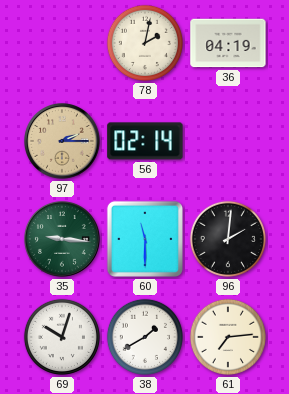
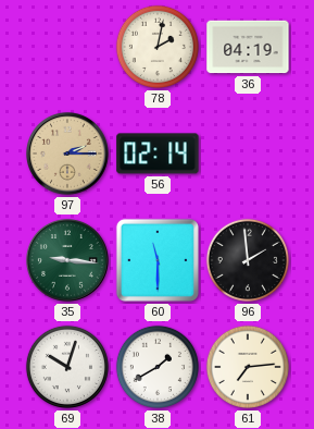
96: 2:01 -> 1:59
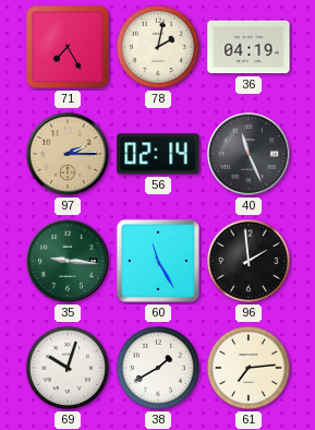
71: none -> 7:25
40: none -> 11:26
60: 11:30 -> 11:25
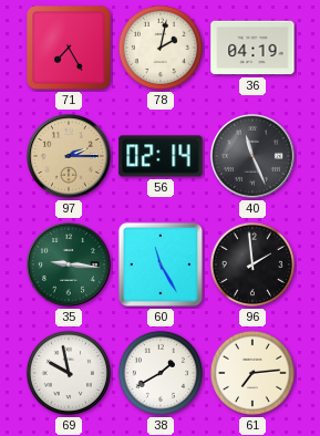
69: 10:03 -> 9:58
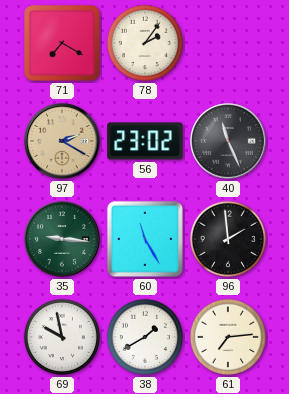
71: 7:25 -> 7:20
78: 2:02 -> 2:06
36: 04:19 -> none
97: 2:15 -> 2:20
56: 02:14 -> 23:02
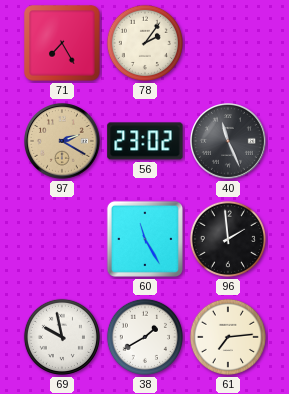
71: 7:20 -> 7:25
35: 9:16 -> none
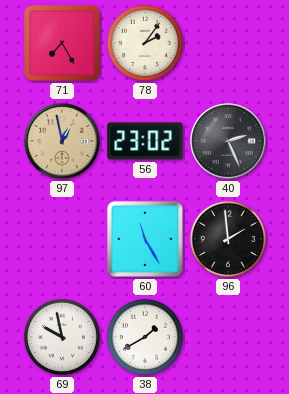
97: 2:20 -> 12:58
40: 11:26 -> 2:26
61: 7:14 -> none
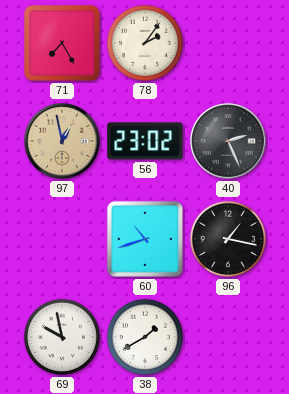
60: 11:25 -> 10:42
96: 1:59 -> 1:17
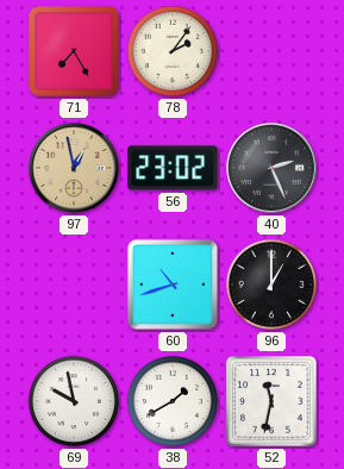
96: 1:17 -> 1:00
52: none -> 11:32
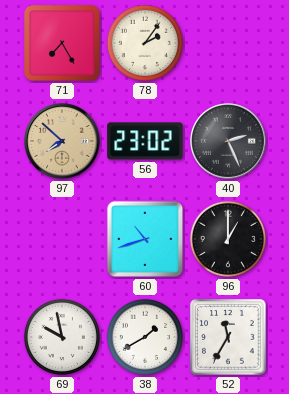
97: 12:58 -> 7:52
52: 11:32 -> 11:35
